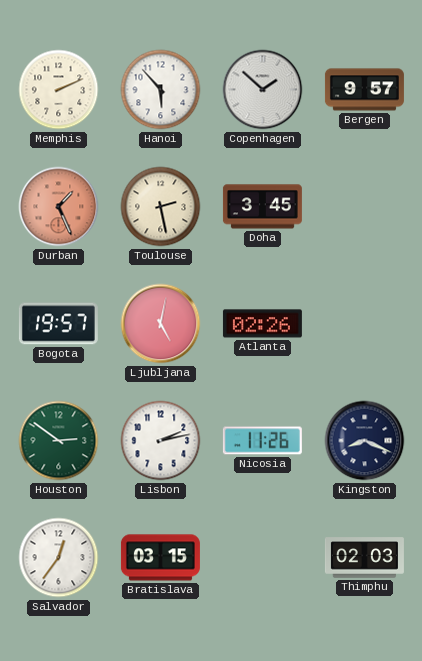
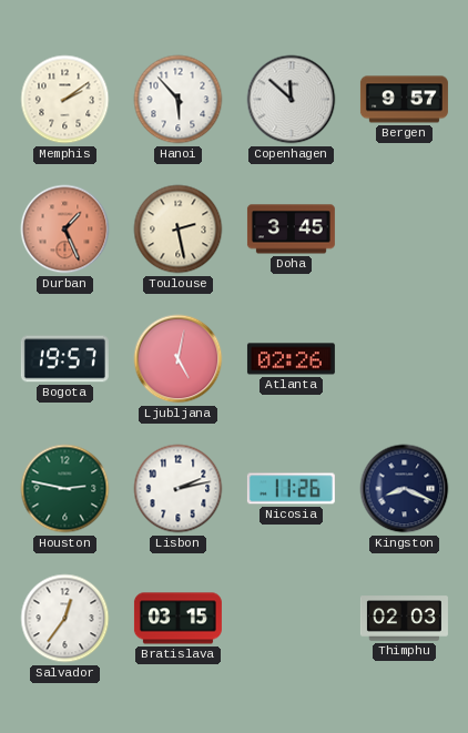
Memphis: 2:11 -> 2:09
Copenhagen: 1:52 -> 11:52
Houston: 2:51 -> 2:47
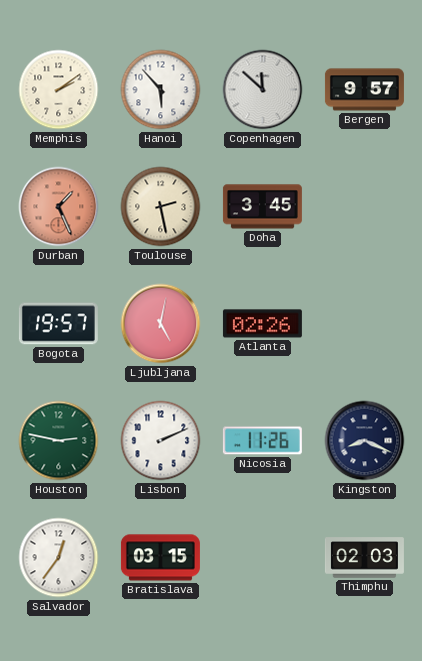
Lisbon: 2:13 -> 2:11
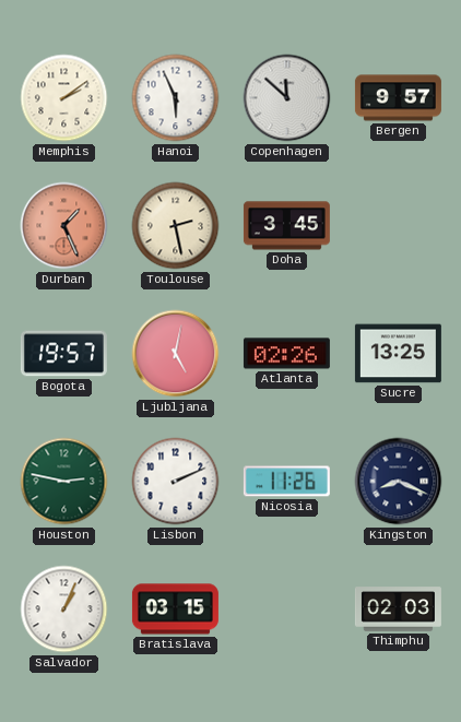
Hanoi: 5:53 -> 5:56
Sucre: none -> 13:25
Salvador: 12:36 -> 1:04
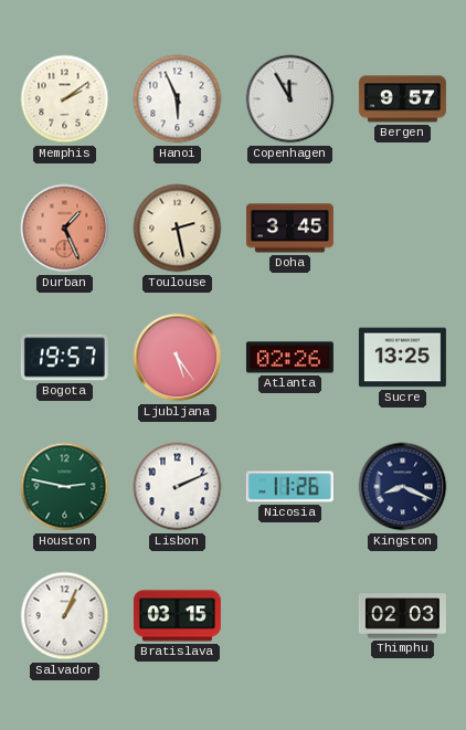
Copenhagen: 11:52 -> 11:55
Ljubljana: 5:02 -> 5:24
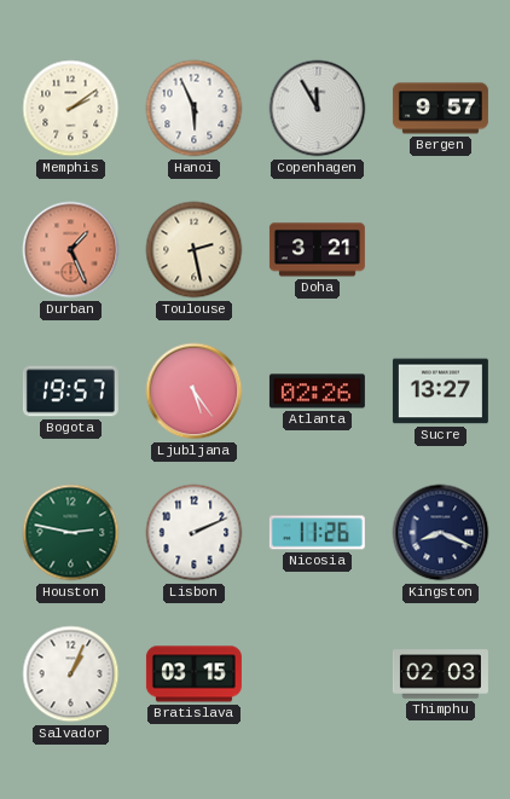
Doha: 3:45 -> 3:21
Sucre: 13:25 -> 13:27
